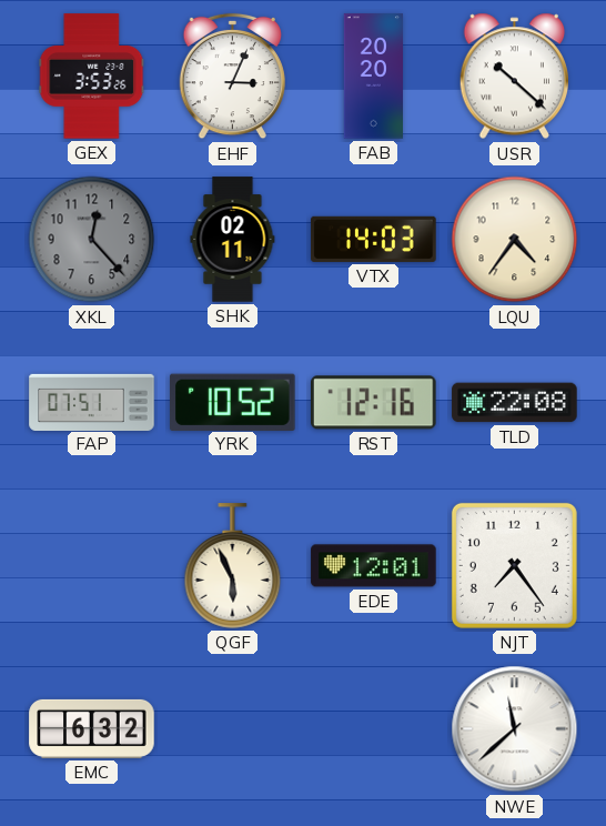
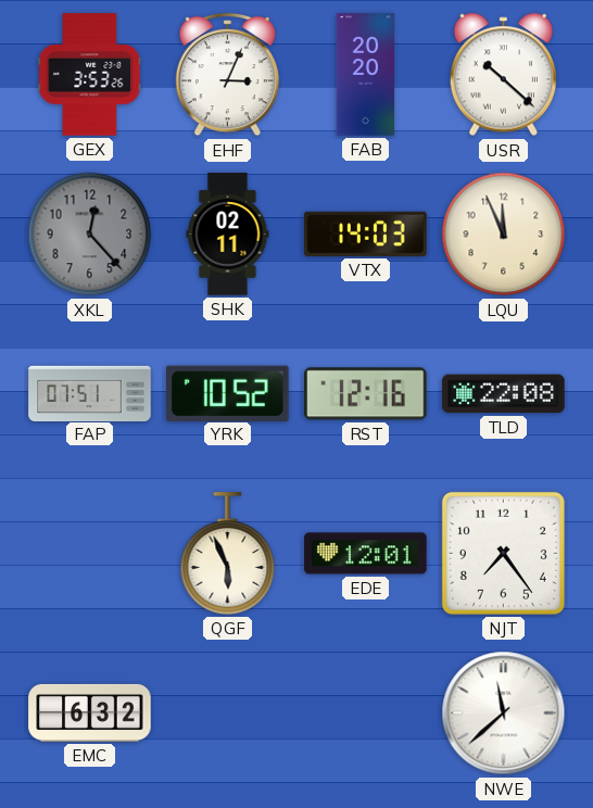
LQU: 4:36 -> 11:56
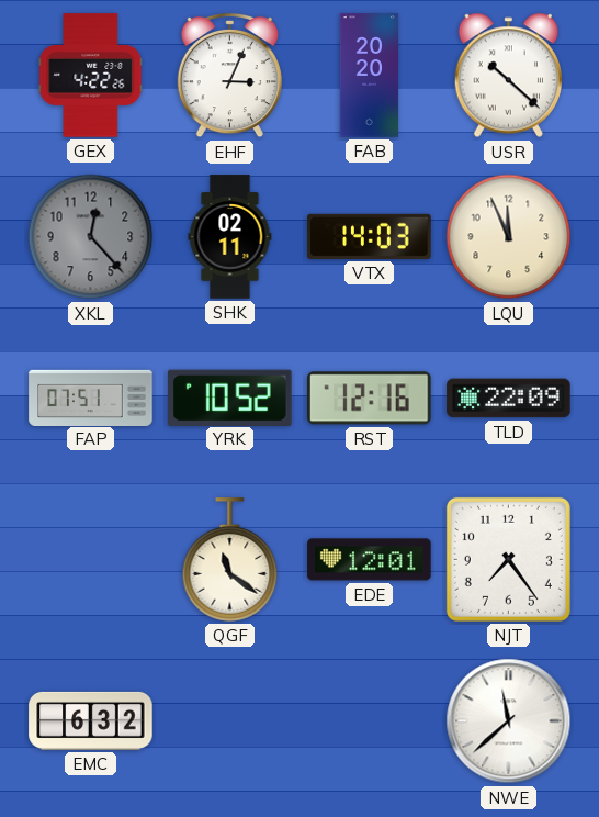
GEX: 3:53 -> 4:22
TLD: 22:08 -> 22:09
QGF: 5:56 -> 11:21
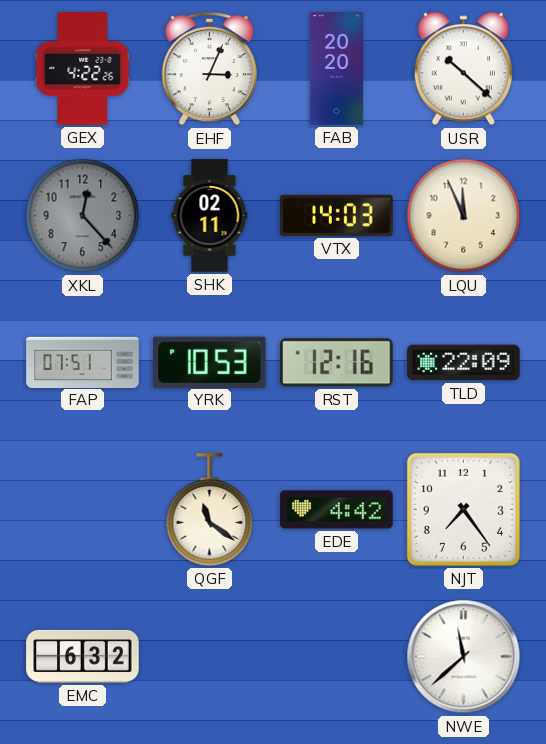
YRK: 10:52 -> 10:53
EDE: 12:01 -> 4:42
